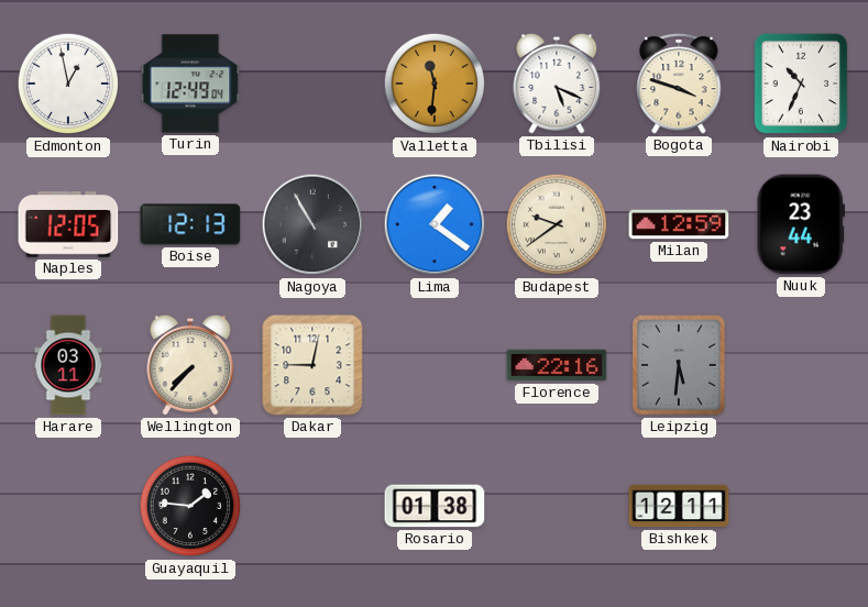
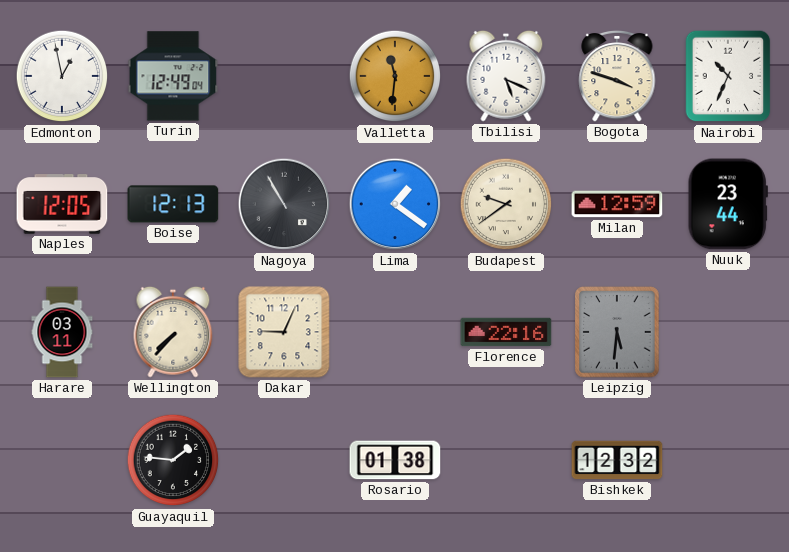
Dakar: 9:02 -> 9:04
Bishkek: 12:11 -> 12:32
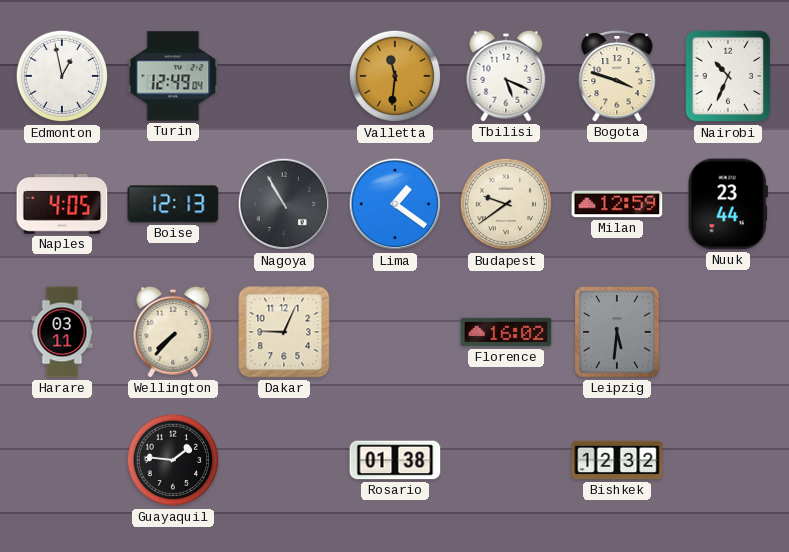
Naples: 12:05 -> 4:05
Florence: 22:16 -> 16:02
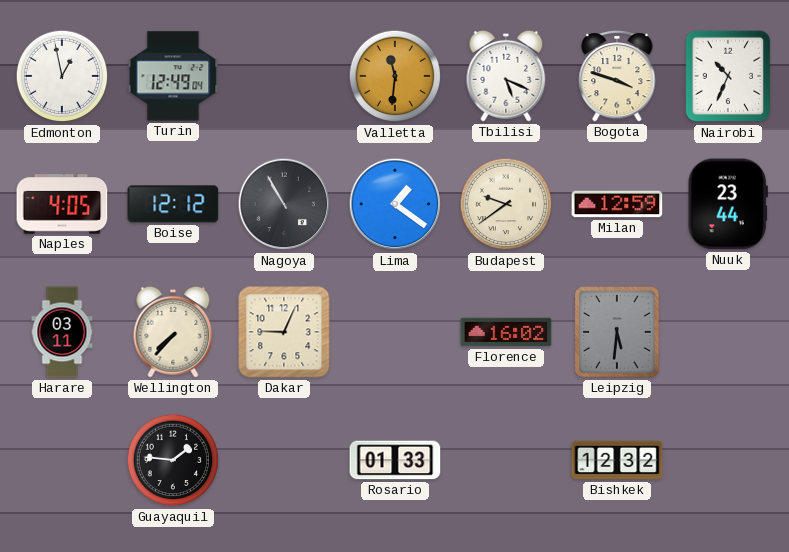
Boise: 12:13 -> 12:12
Rosario: 01:38 -> 01:33
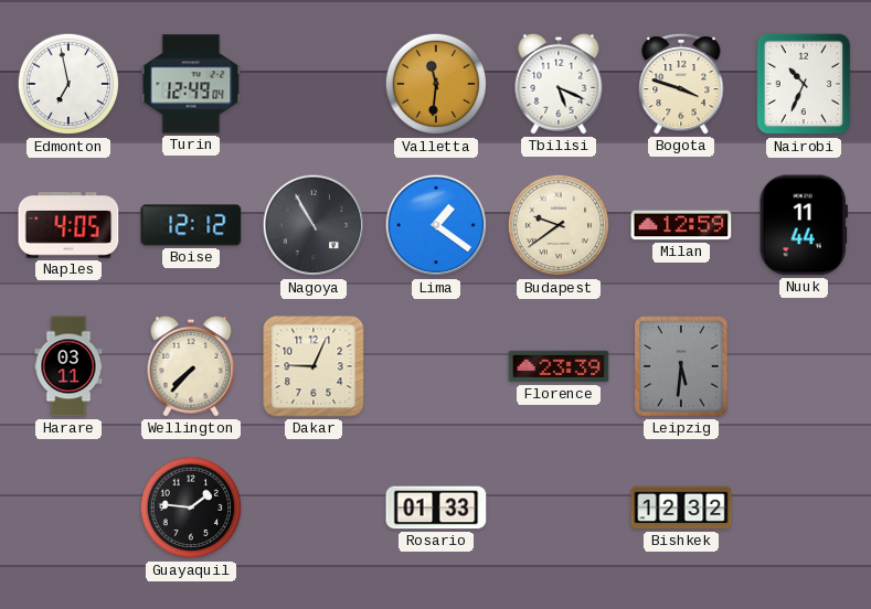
Edmonton: 12:58 -> 6:58
Nuuk: 23:44 -> 11:44
Florence: 16:02 -> 23:39
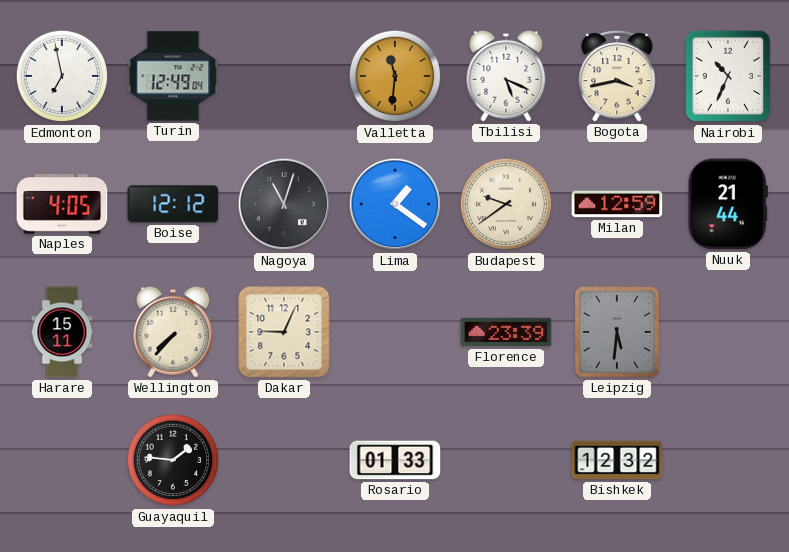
Bogota: 3:48 -> 3:43
Nagoya: 10:55 -> 11:03
Nuuk: 11:44 -> 21:44
Harare: 03:11 -> 15:11
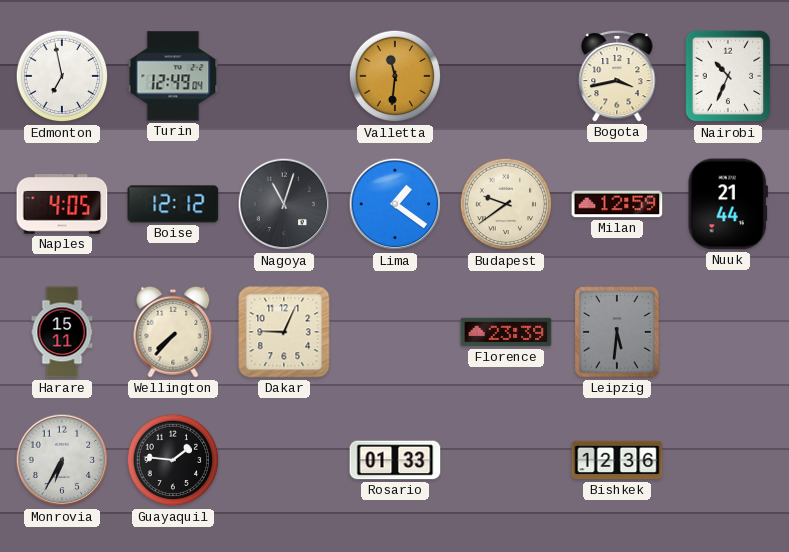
Tbilisi: 5:19 -> none
Monrovia: none -> 6:35
Bishkek: 12:32 -> 12:36
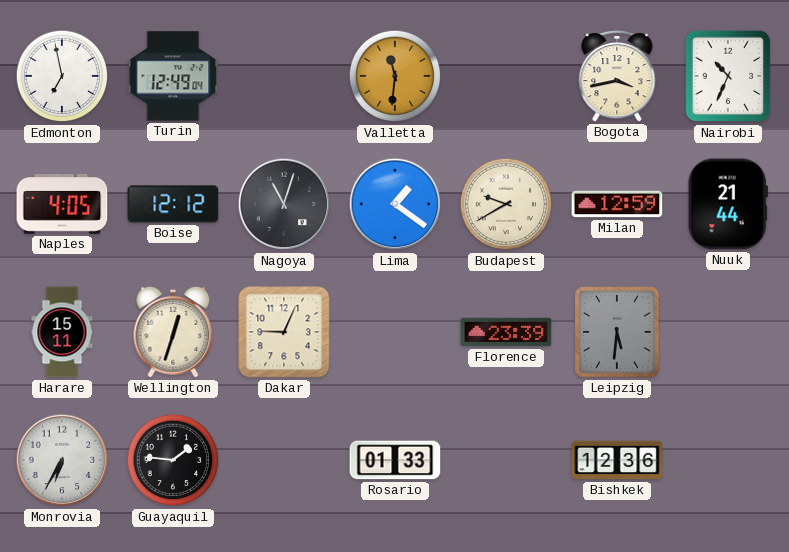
Budapest: 9:39 -> 9:40
Wellington: 7:37 -> 12:33
